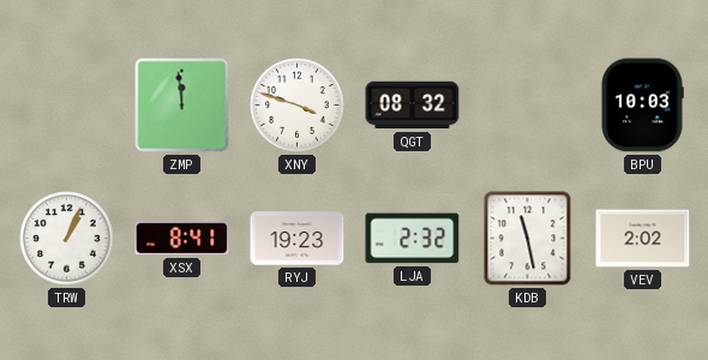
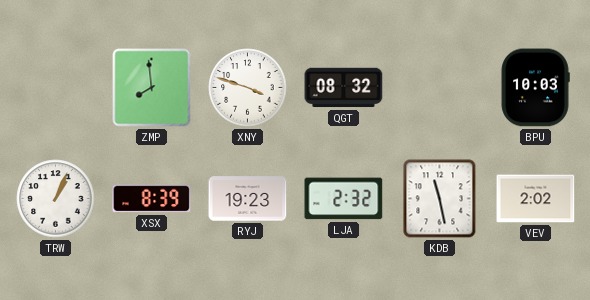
ZMP: 11:59 -> 7:59
XSX: 8:41 -> 8:39
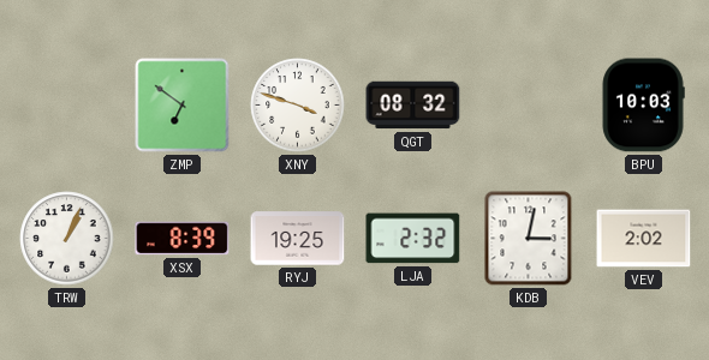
ZMP: 7:59 -> 6:51
RYJ: 19:23 -> 19:25
KDB: 11:28 -> 3:02
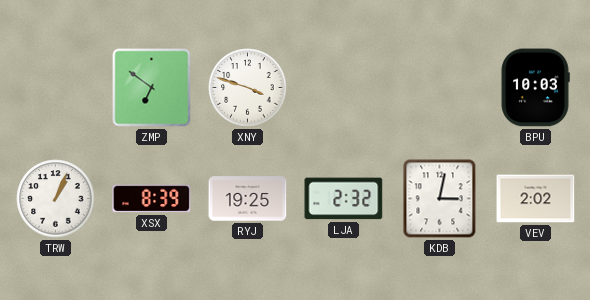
QGT: 08:32 -> none
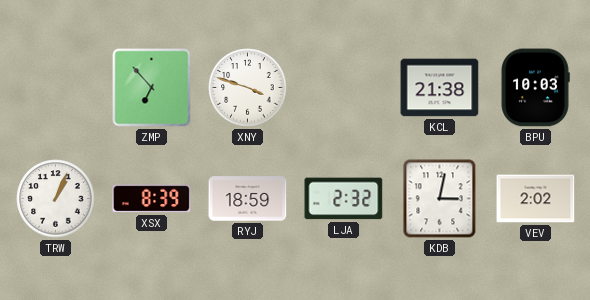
ZMP: 6:51 -> 6:53
KCL: none -> 21:38
RYJ: 19:25 -> 18:59
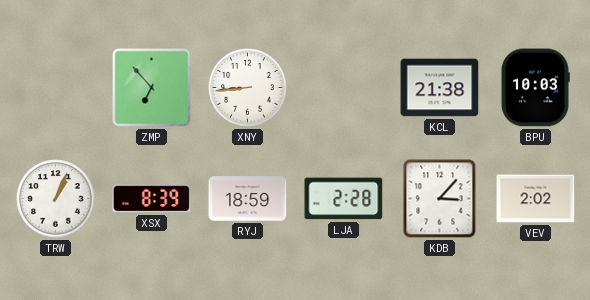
XNY: 3:48 -> 8:44
LJA: 2:32 -> 2:28
KDB: 3:02 -> 3:07
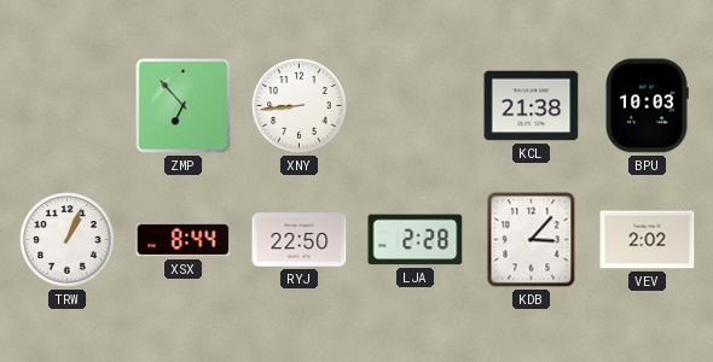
XSX: 8:39 -> 8:44
RYJ: 18:59 -> 22:50
